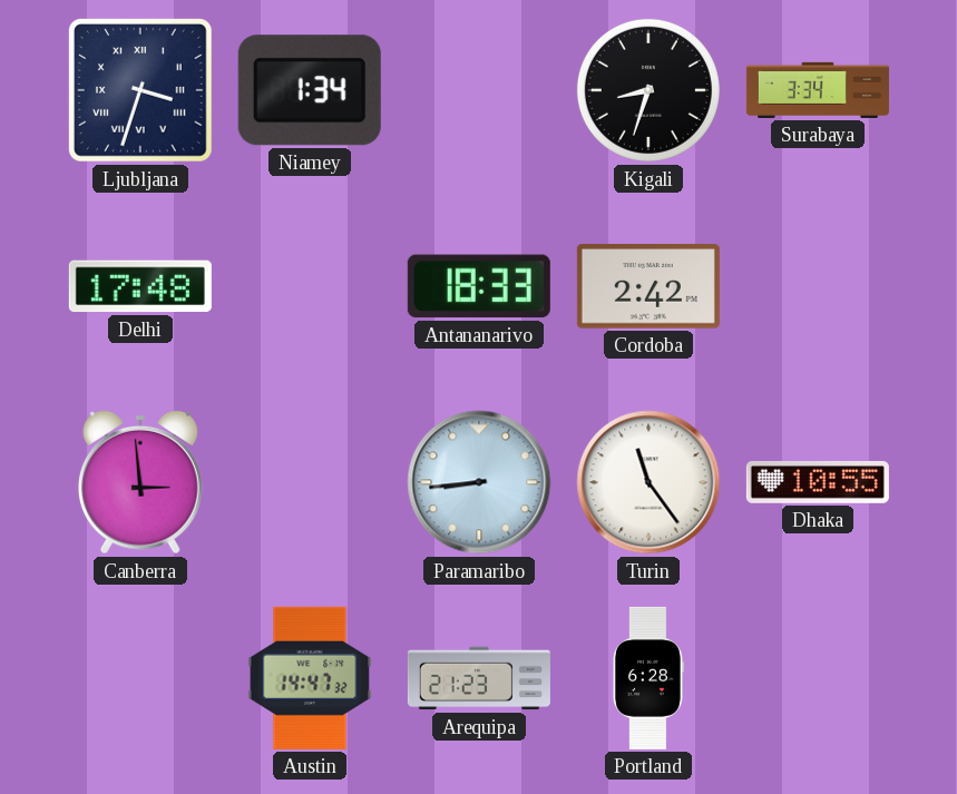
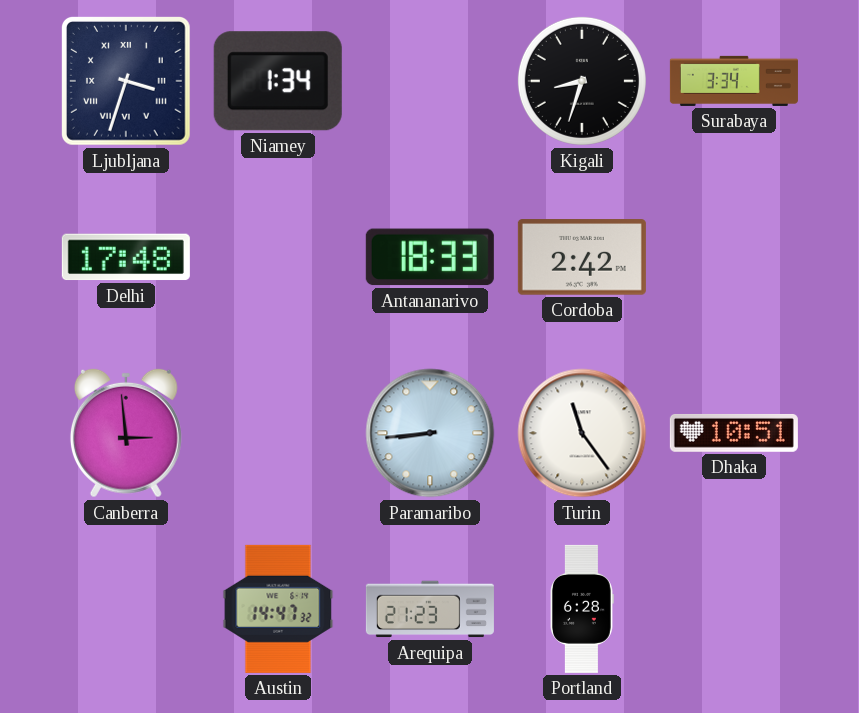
Dhaka: 10:55 -> 10:51
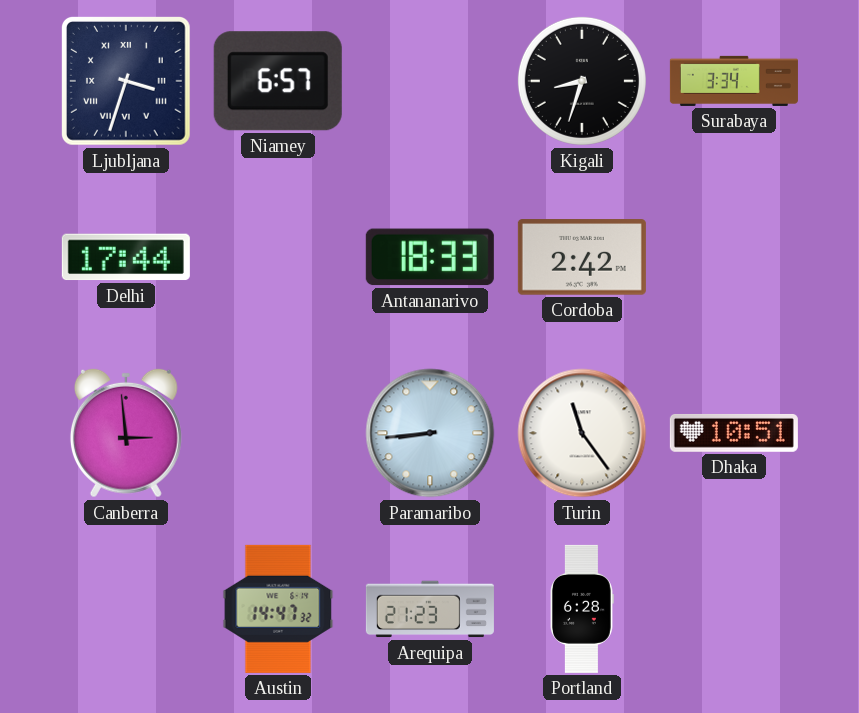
Niamey: 1:34 -> 6:57
Delhi: 17:48 -> 17:44
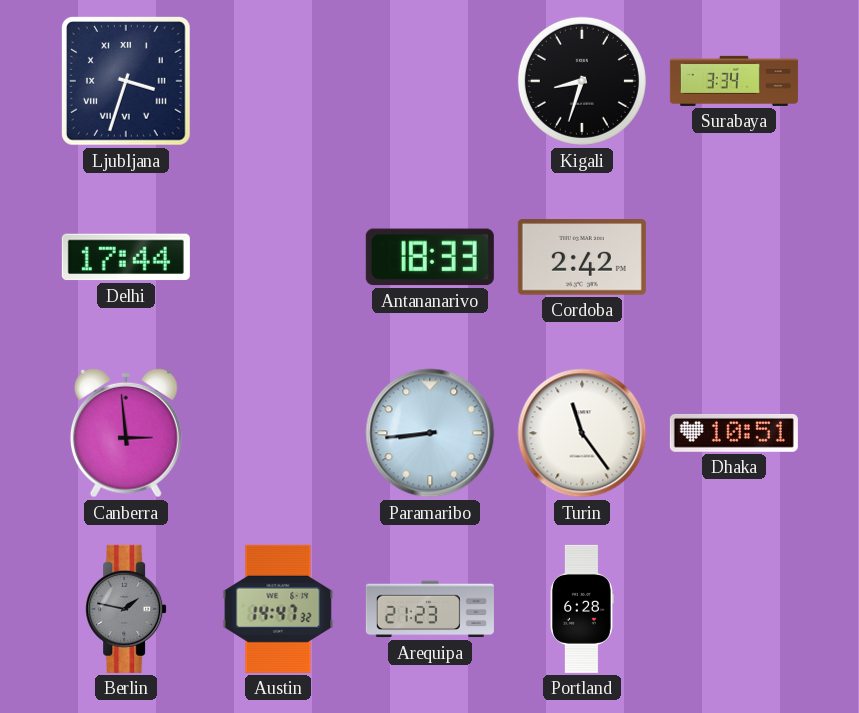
Niamey: 6:57 -> none
Berlin: none -> 1:47
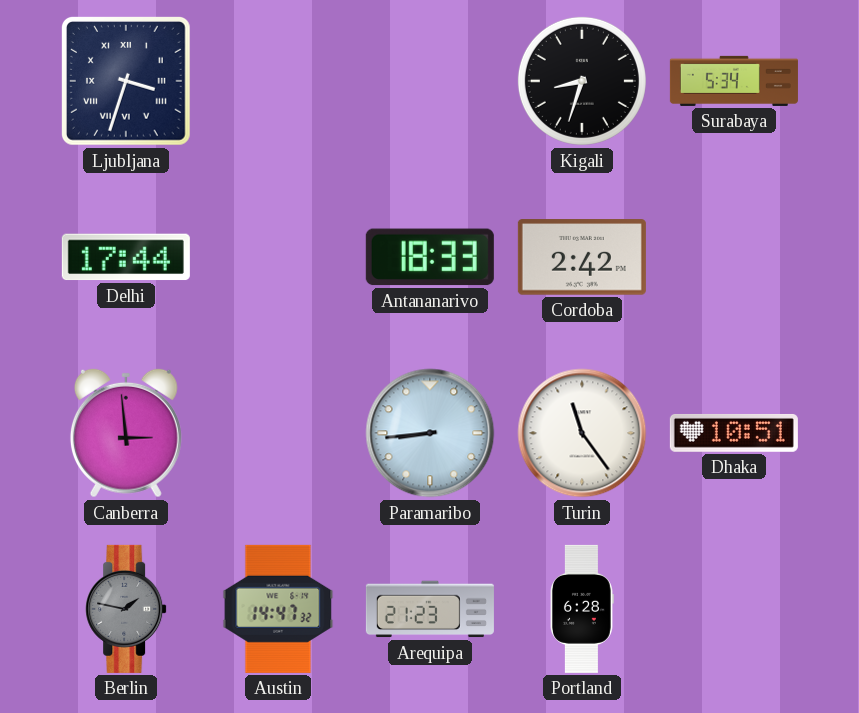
Surabaya: 3:34 -> 5:34
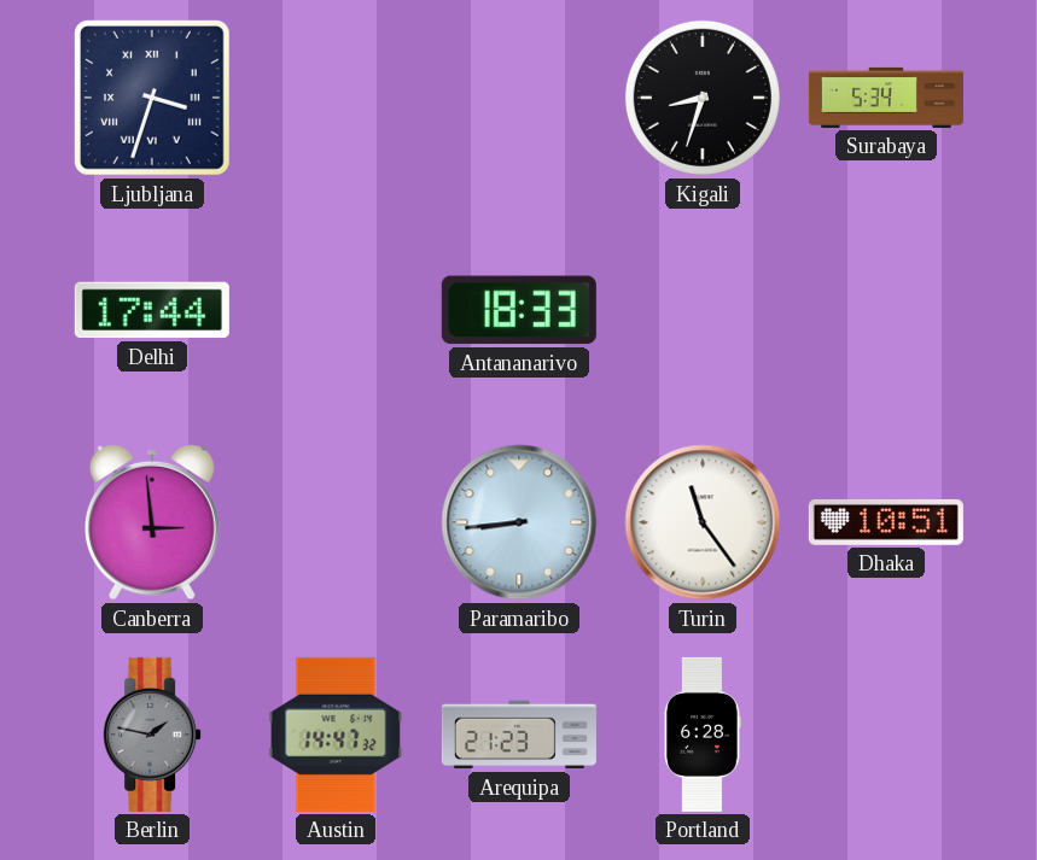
Cordoba: 2:42 -> none
